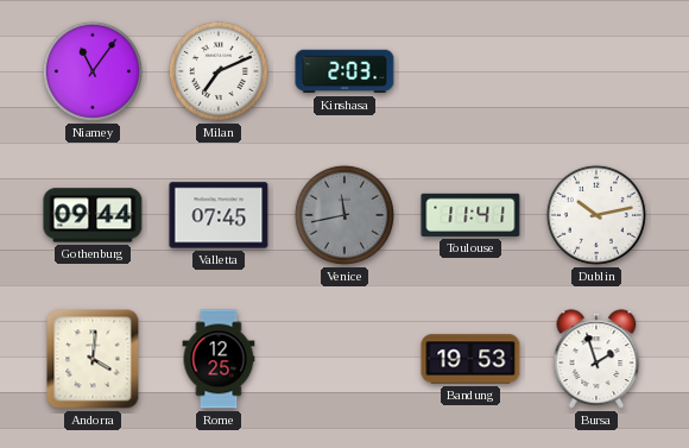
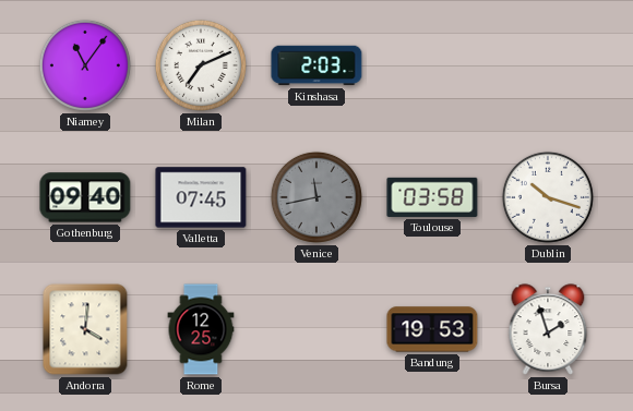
Gothenburg: 09:44 -> 09:40
Toulouse: 11:41 -> 03:58
Dublin: 10:13 -> 10:18
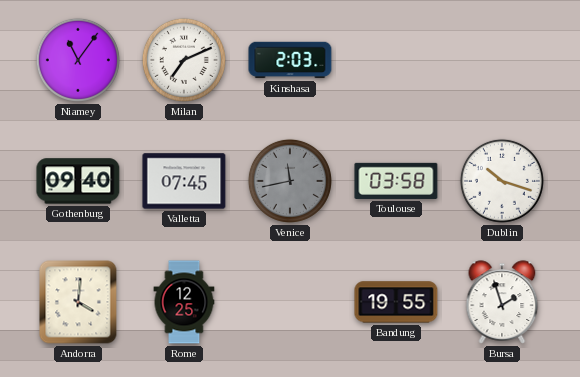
Bandung: 19:53 -> 19:55
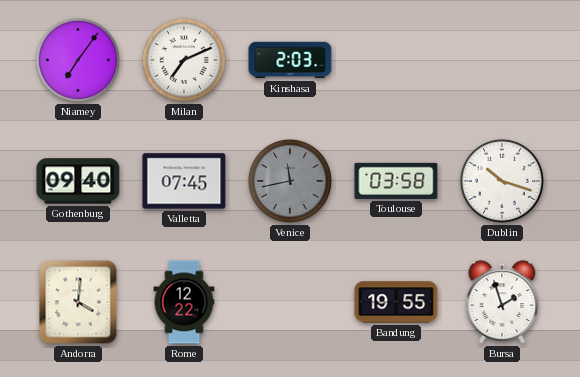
Niamey: 11:06 -> 7:06
Rome: 12:25 -> 12:22
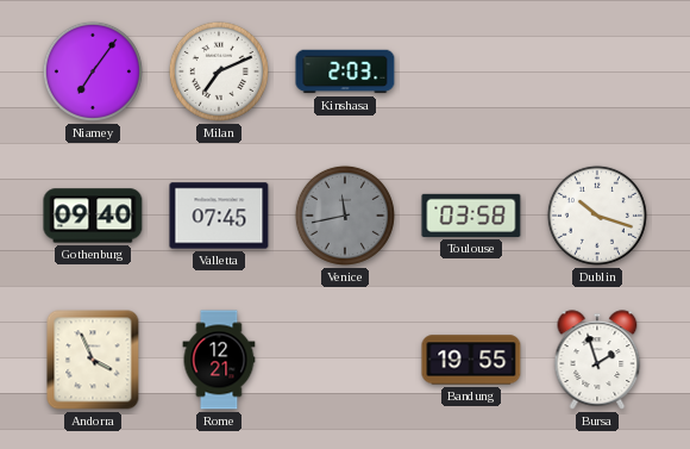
Andorra: 4:01 -> 3:56
Rome: 12:22 -> 12:21
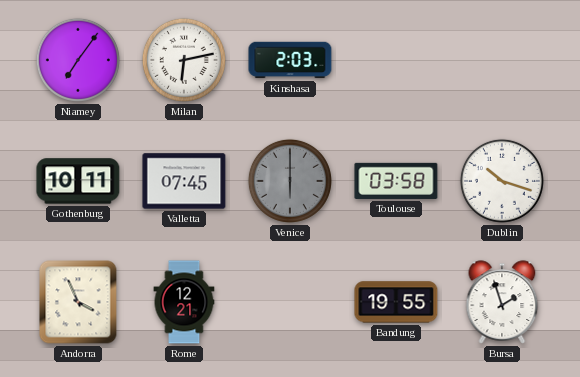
Milan: 7:11 -> 6:13
Gothenburg: 09:40 -> 10:11
Venice: 11:43 -> 6:00
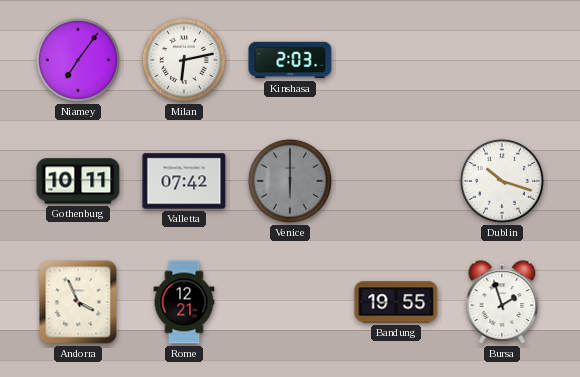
Valletta: 07:45 -> 07:42
Toulouse: 03:58 -> none
